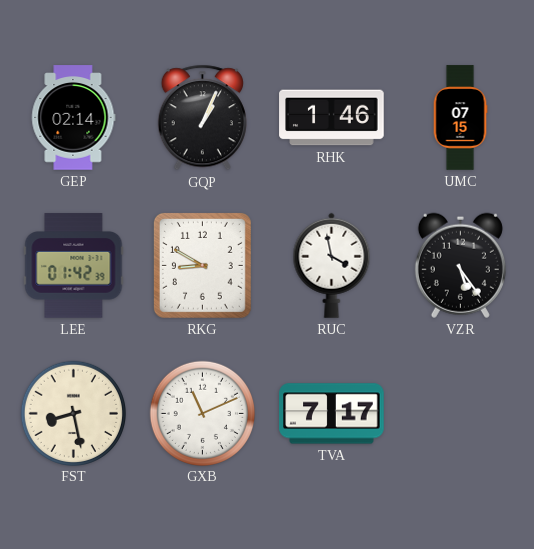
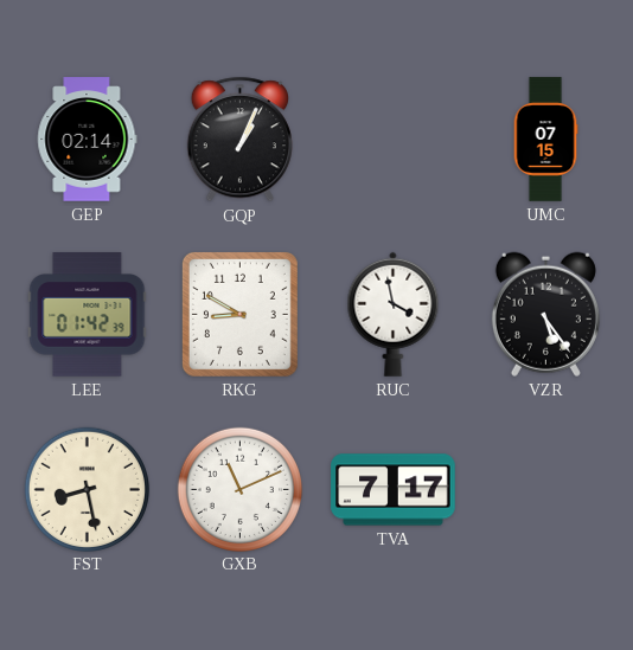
RHK: 1:46 -> none
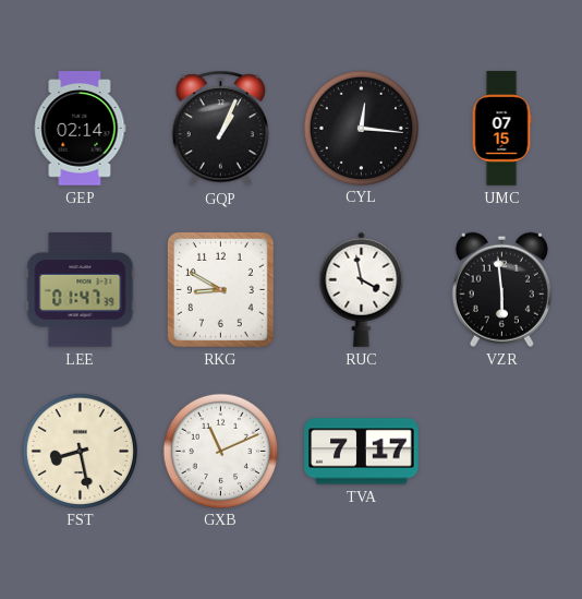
CYL: none -> 12:16
LEE: 01:42 -> 01:47
VZR: 5:24 -> 5:59
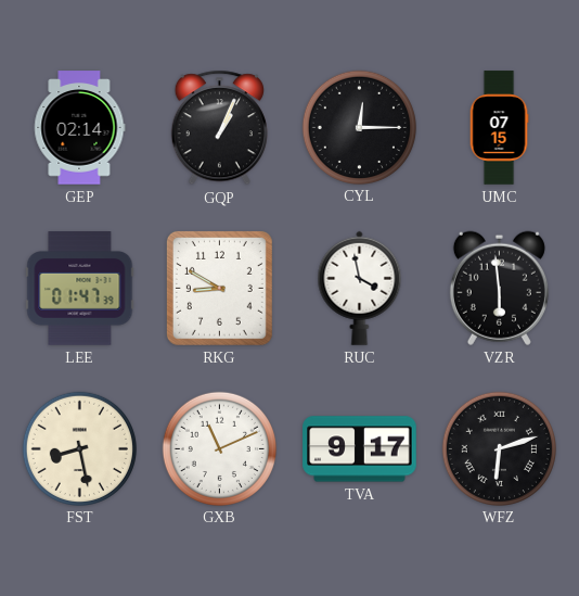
CYL: 12:16 -> 12:15
TVA: 7:17 -> 9:17
WFZ: none -> 6:12
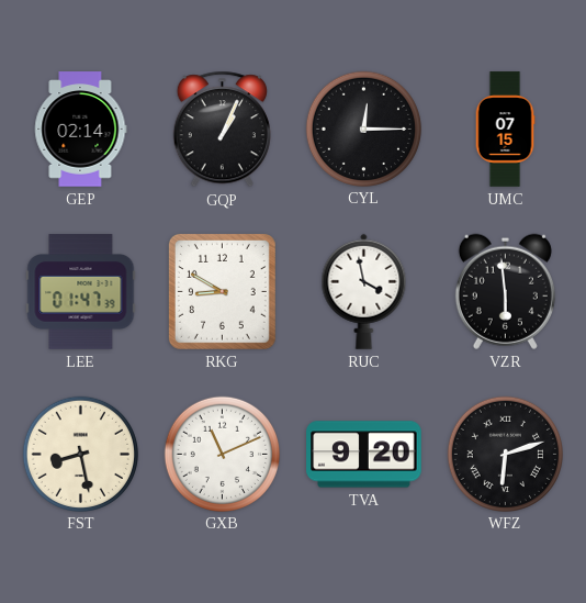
TVA: 9:17 -> 9:20
